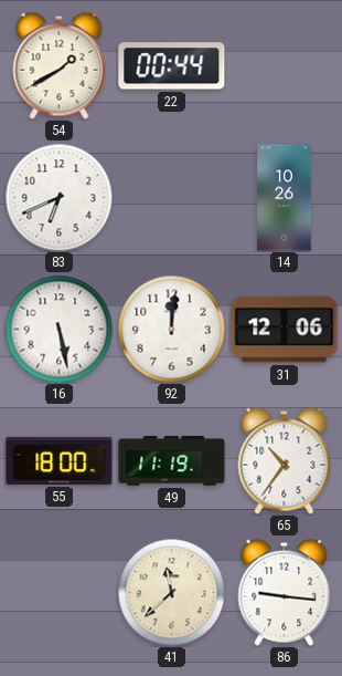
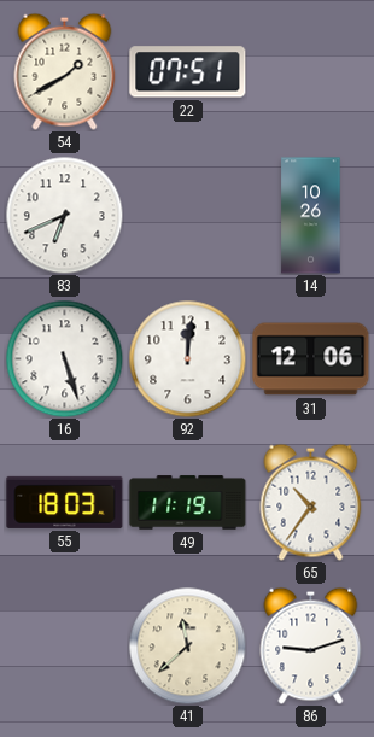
22: 00:44 -> 07:51
16: 5:28 -> 5:27
55: 18:00 -> 18:03
86: 9:16 -> 9:12
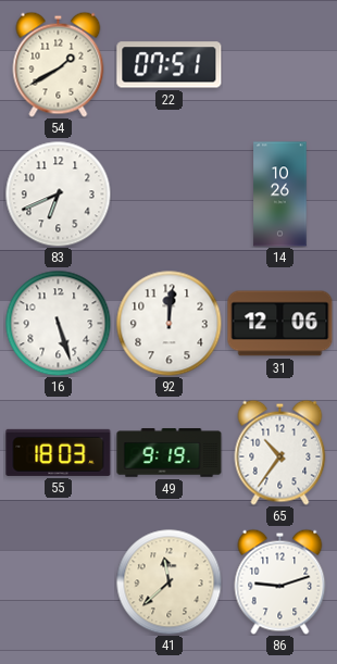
49: 11:19 -> 9:19
